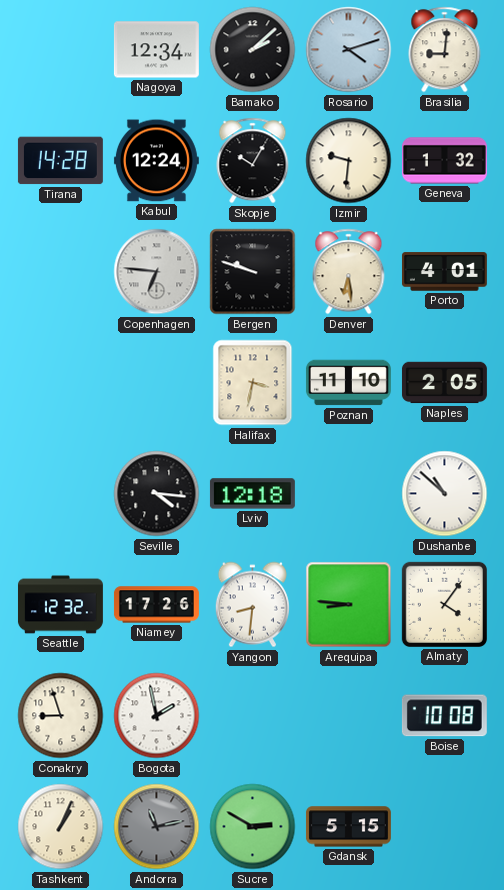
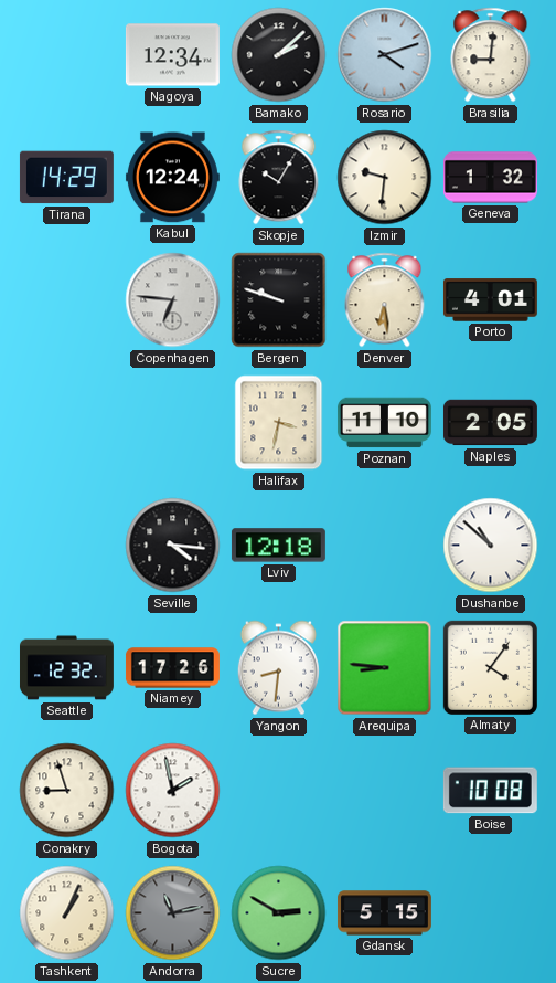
Tirana: 14:28 -> 14:29
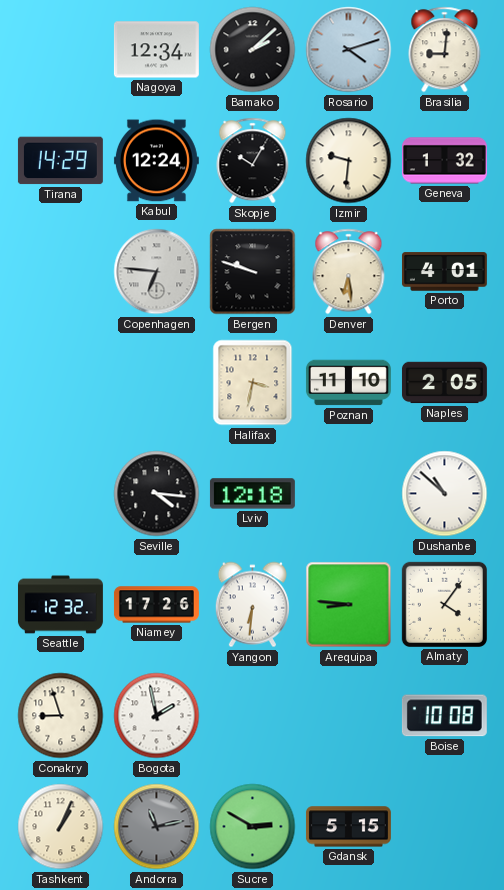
Yangon: 8:31 -> 6:31
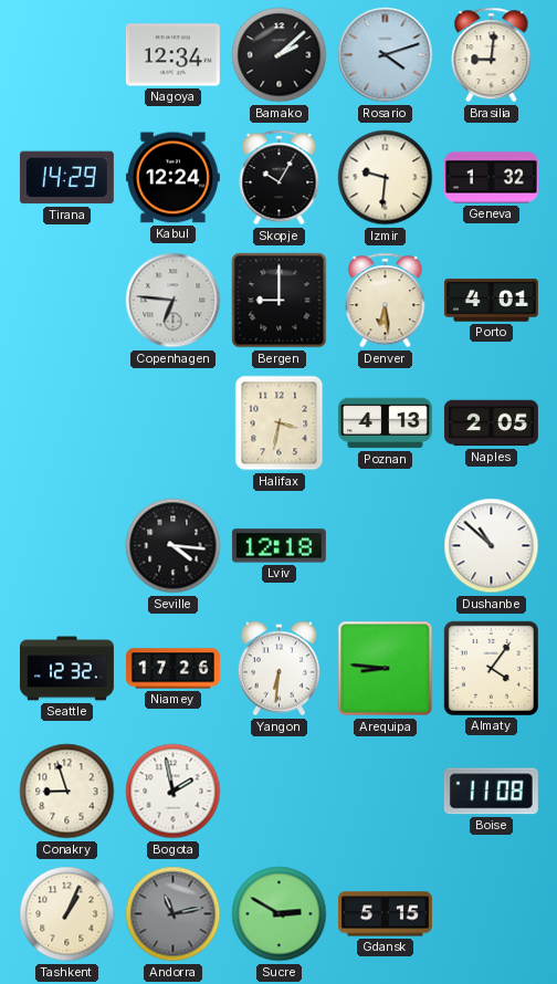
Bergen: 9:48 -> 9:00
Poznan: 11:10 -> 4:13
Boise: 10:08 -> 11:08
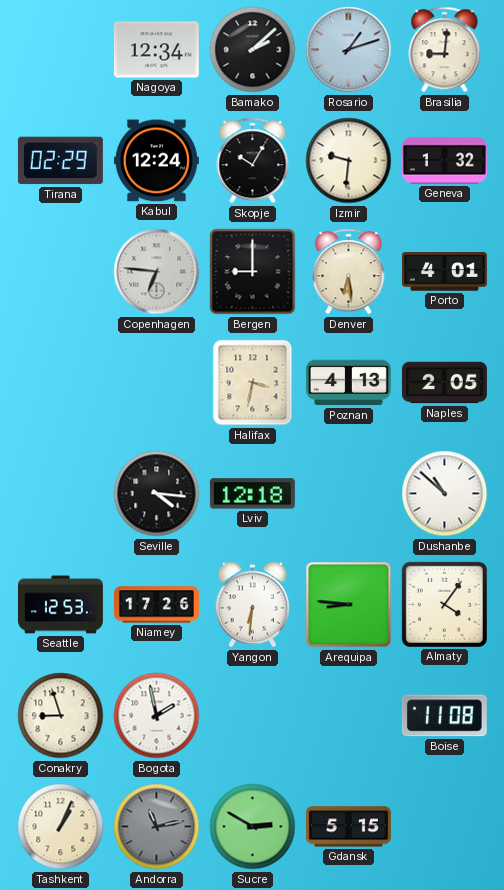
Rosario: 4:12 -> 1:12
Tirana: 14:29 -> 02:29
Seattle: 12:32 -> 12:53
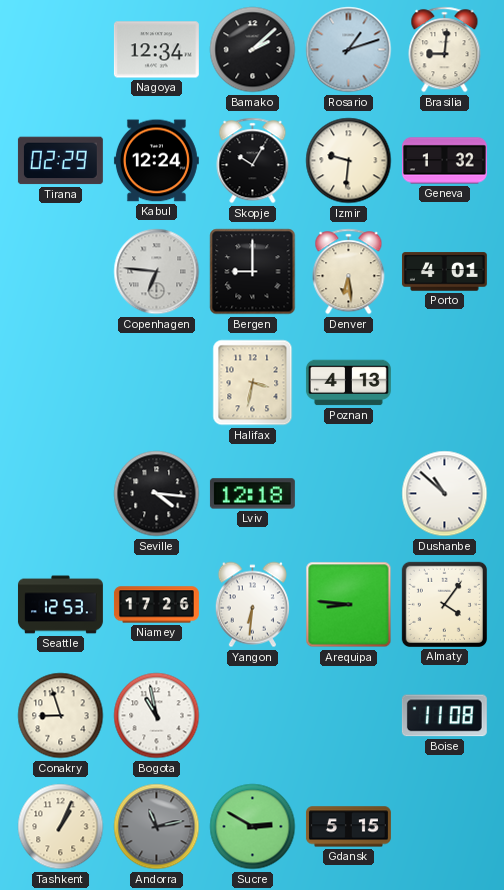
Naples: 2:05 -> none
Bogota: 1:58 -> 10:58
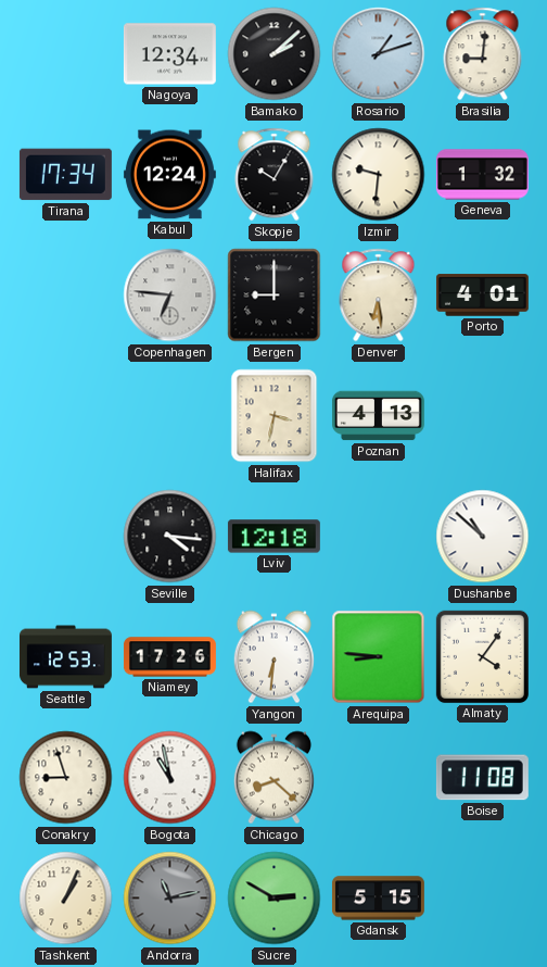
Tirana: 02:29 -> 17:34
Chicago: none -> 8:22
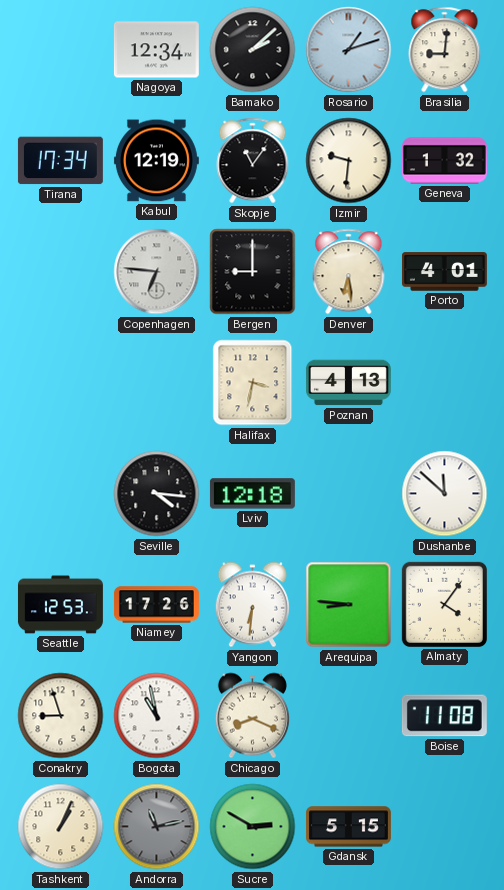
Kabul: 12:24 -> 12:19
Skopje: 10:05 -> 11:06
Dushanbe: 10:52 -> 11:52
Chicago: 8:22 -> 8:19
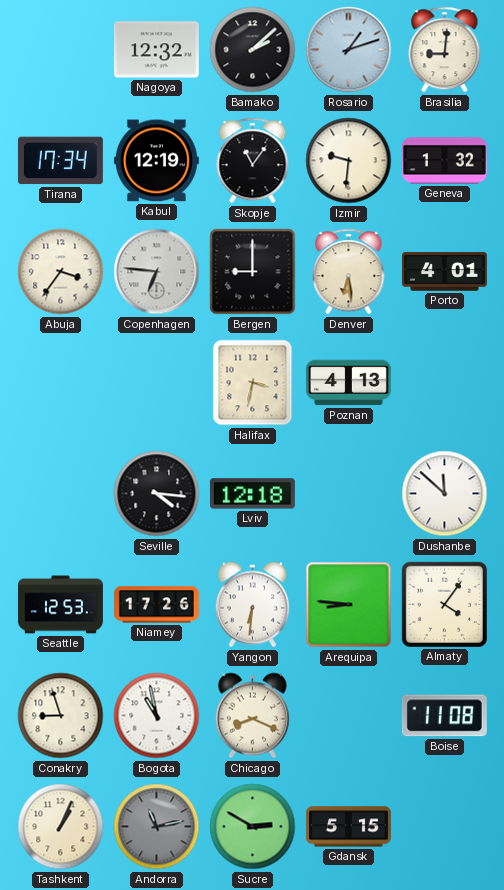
Nagoya: 12:34 -> 12:32
Abuja: none -> 3:36
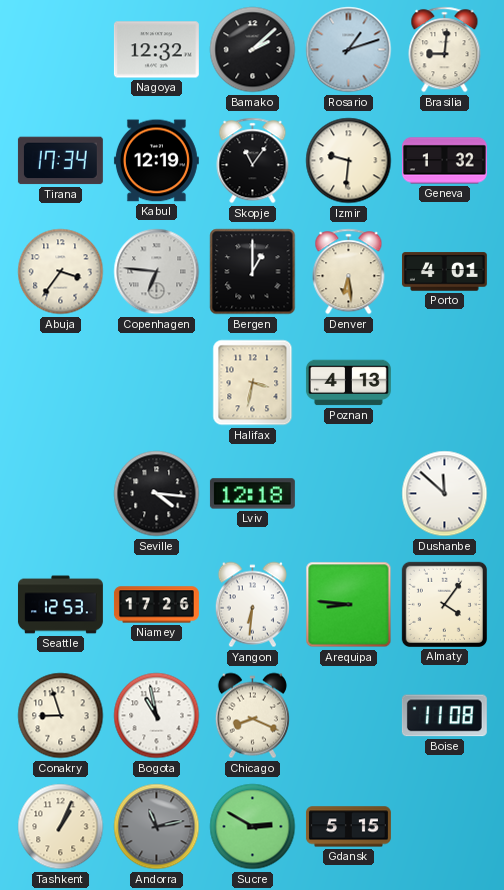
Bergen: 9:00 -> 1:00
